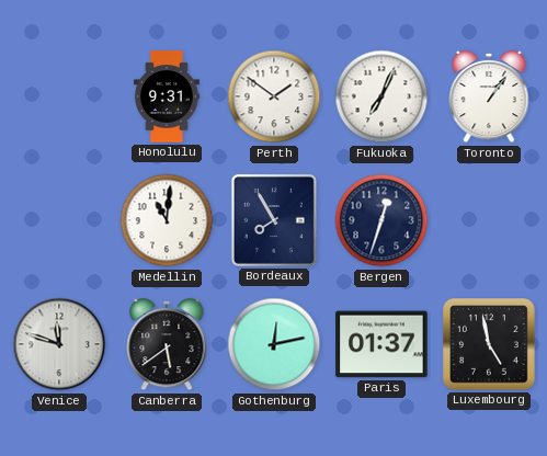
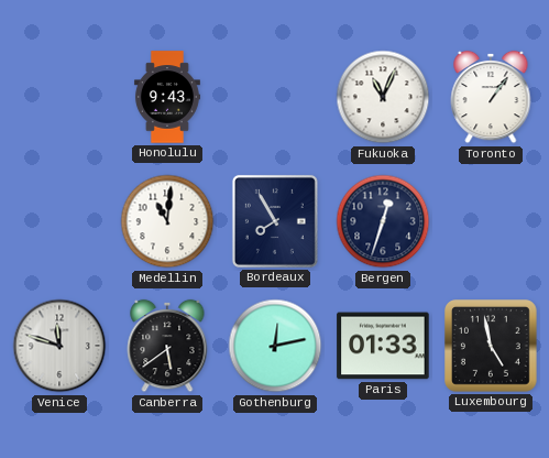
Honolulu: 9:31 -> 9:43
Perth: 1:51 -> none
Fukuoka: 7:04 -> 11:04
Paris: 01:37 -> 01:33
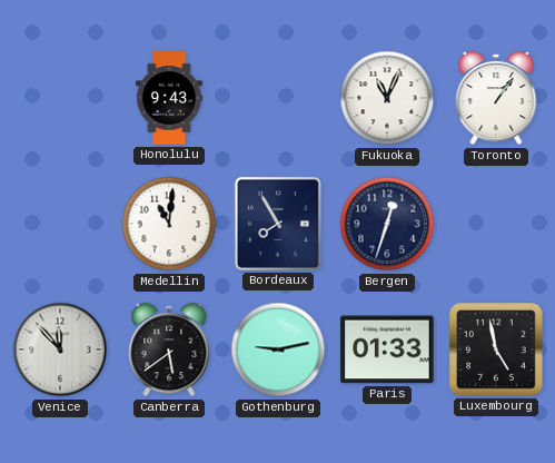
Venice: 11:48 -> 11:53
Gothenburg: 12:13 -> 9:13
